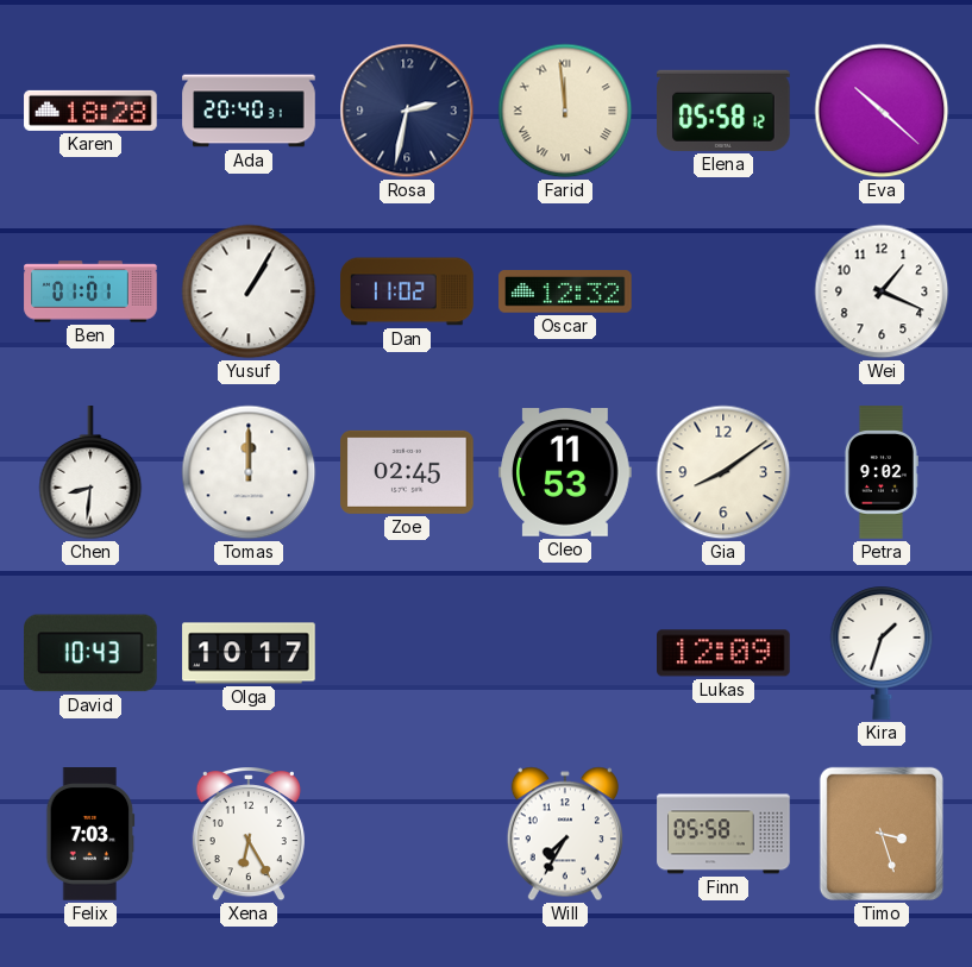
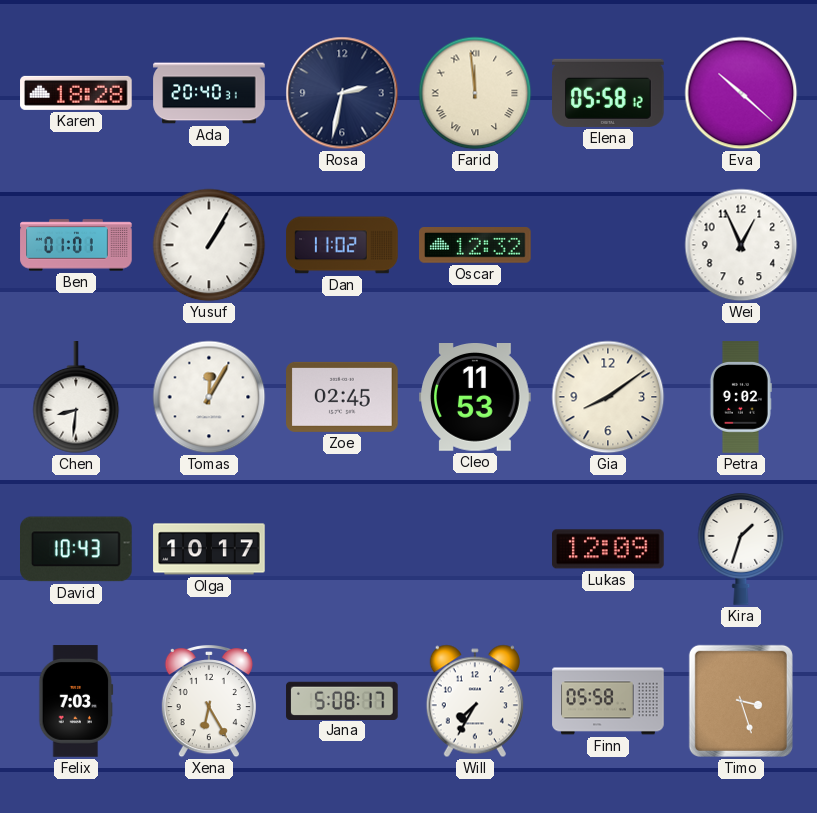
Wei: 1:19 -> 12:56
Tomas: 12:00 -> 12:05
Jana: none -> 5:08
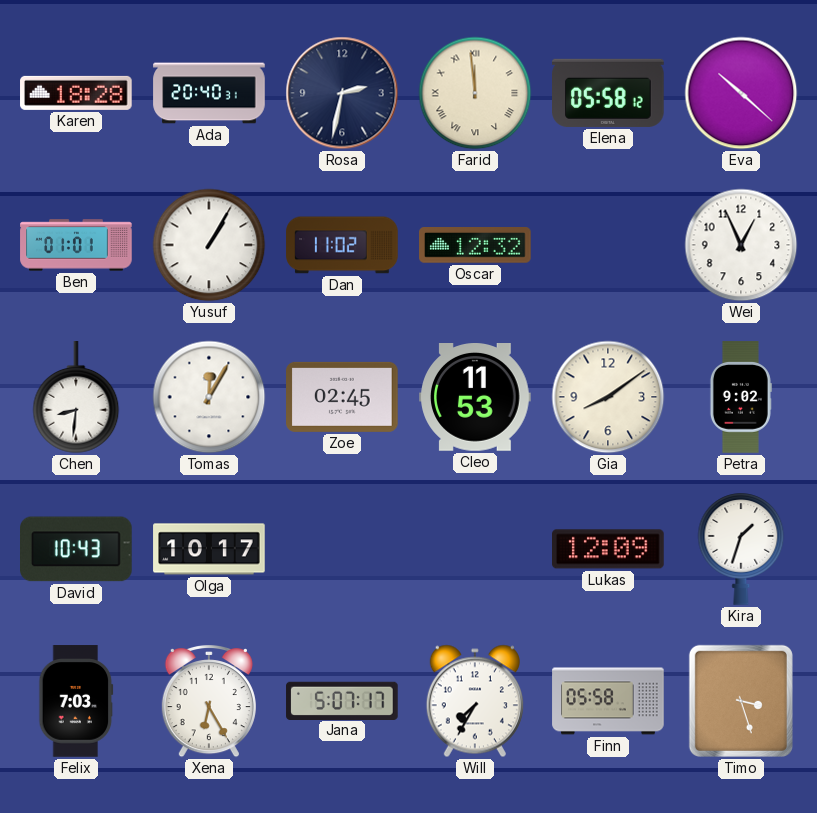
Jana: 5:08 -> 5:07
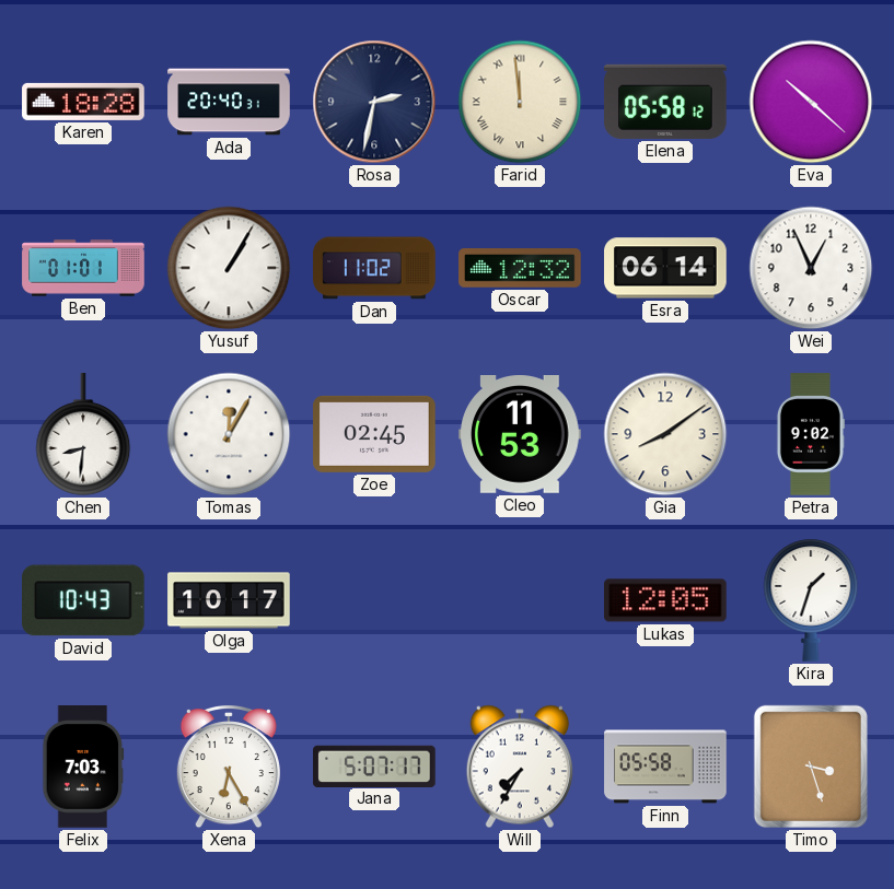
Esra: none -> 06:14
Lukas: 12:09 -> 12:05
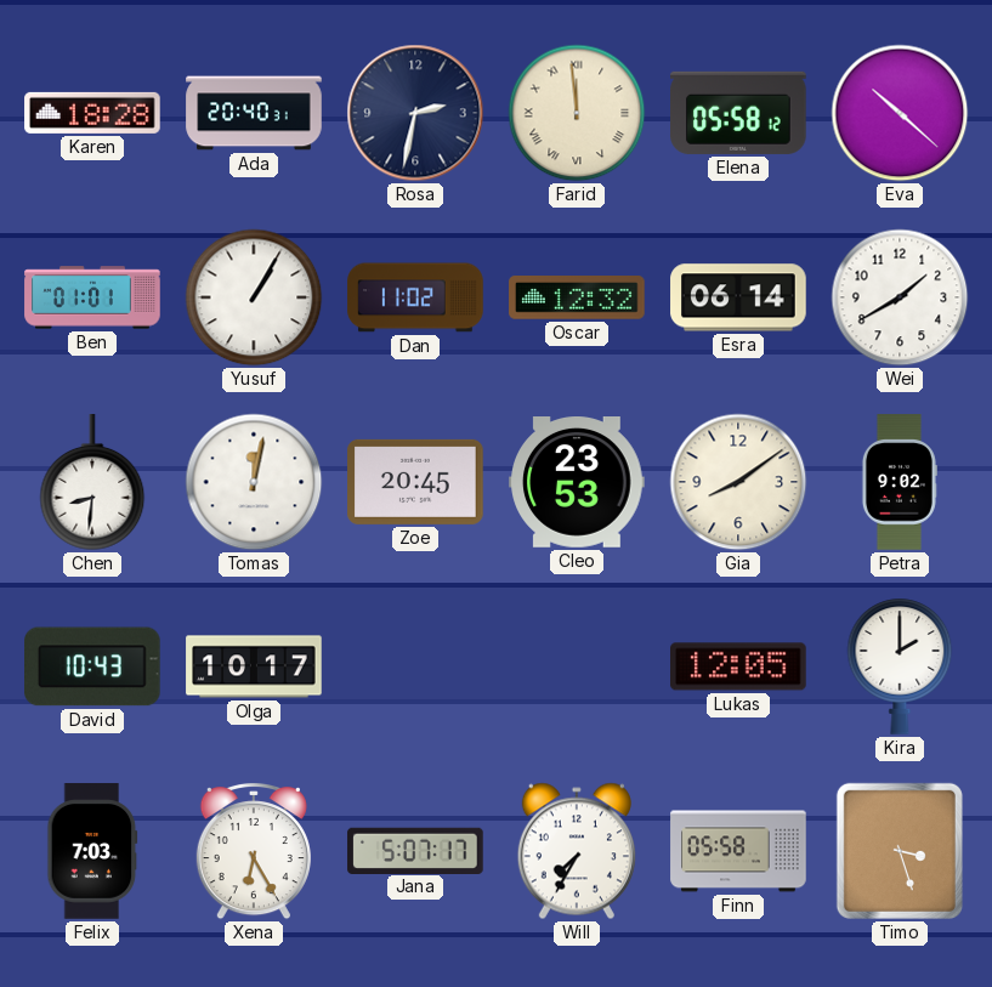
Wei: 12:56 -> 1:40
Tomas: 12:05 -> 12:02
Zoe: 02:45 -> 20:45
Cleo: 11:53 -> 23:53
Kira: 1:33 -> 2:00
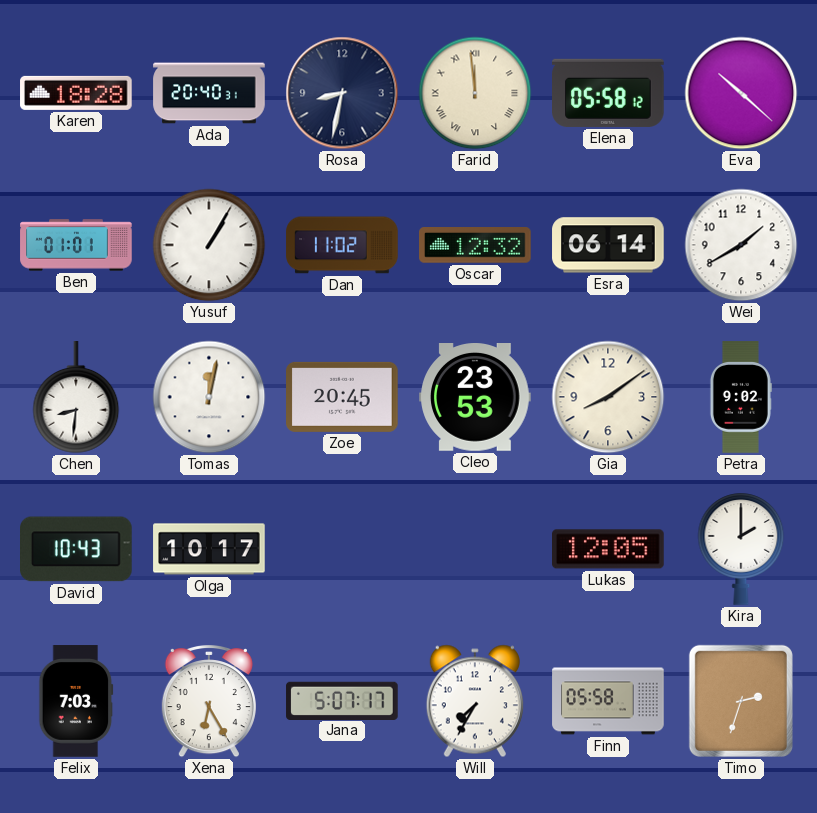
Rosa: 2:32 -> 8:32
Timo: 3:27 -> 2:33
